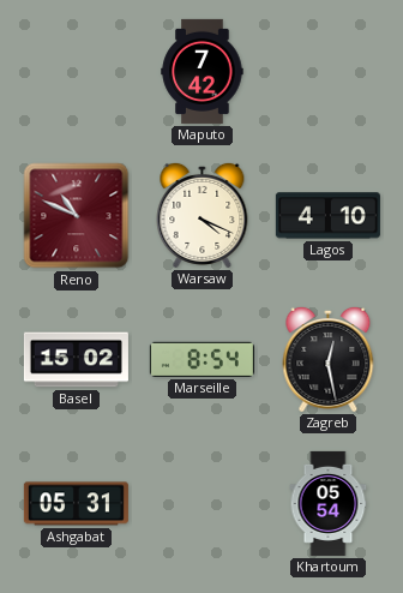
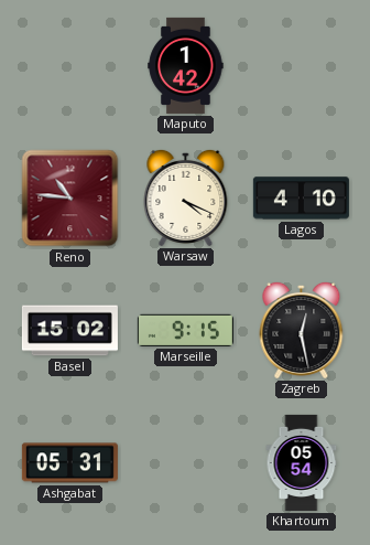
Maputo: 7:42 -> 1:42
Reno: 10:49 -> 10:46
Marseille: 8:54 -> 9:15
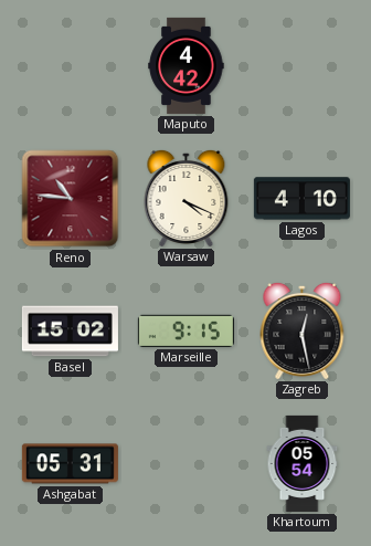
Maputo: 1:42 -> 4:42
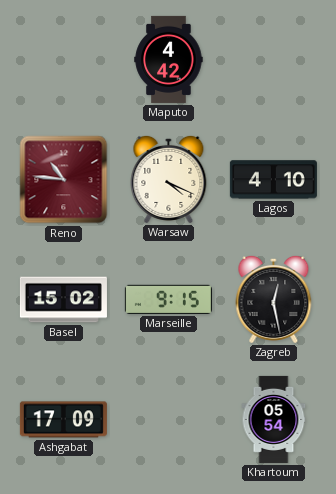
Ashgabat: 05:31 -> 17:09
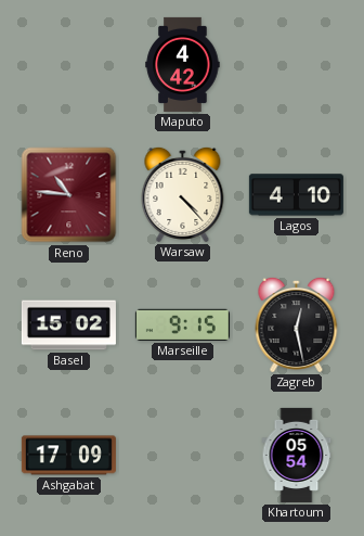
Warsaw: 4:19 -> 4:23
